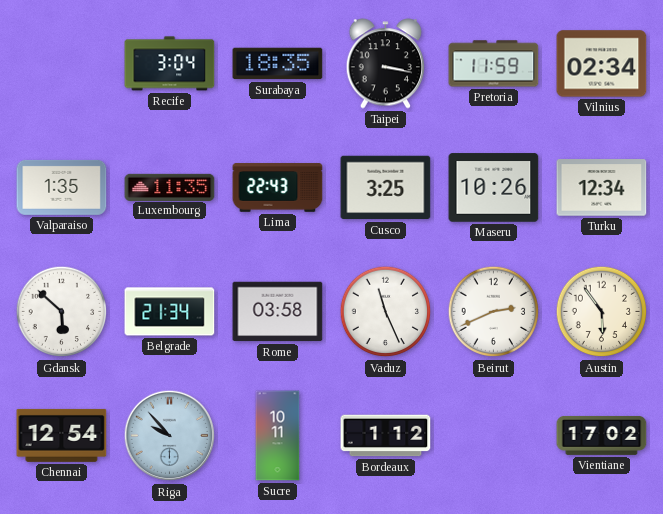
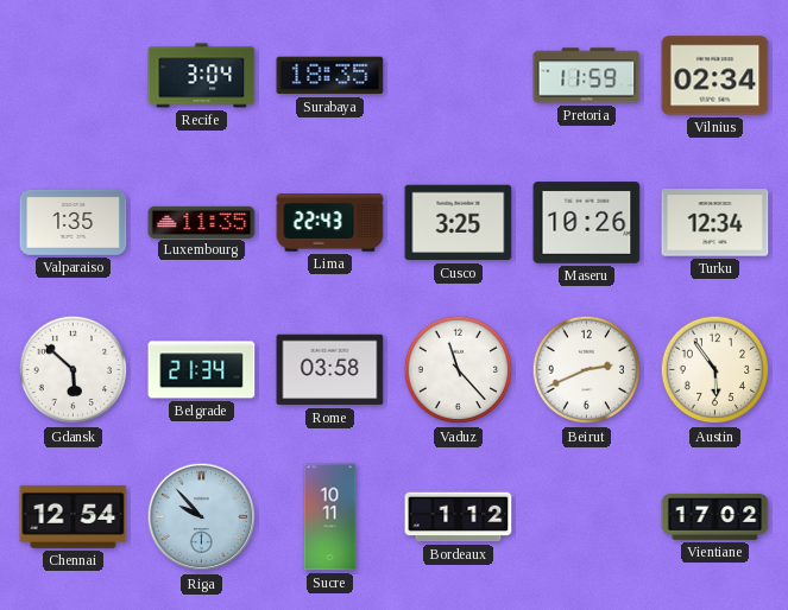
Taipei: 3:17 -> none
Vaduz: 11:26 -> 11:23
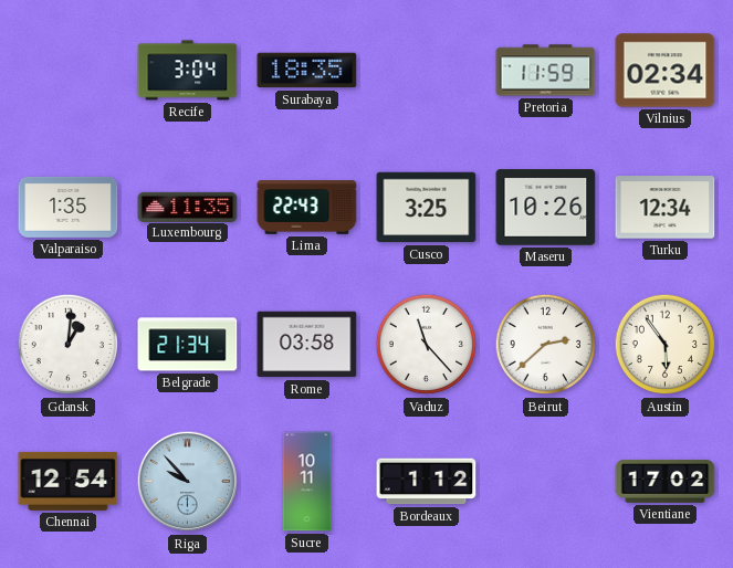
Gdansk: 5:52 -> 1:01
Beirut: 2:41 -> 2:38
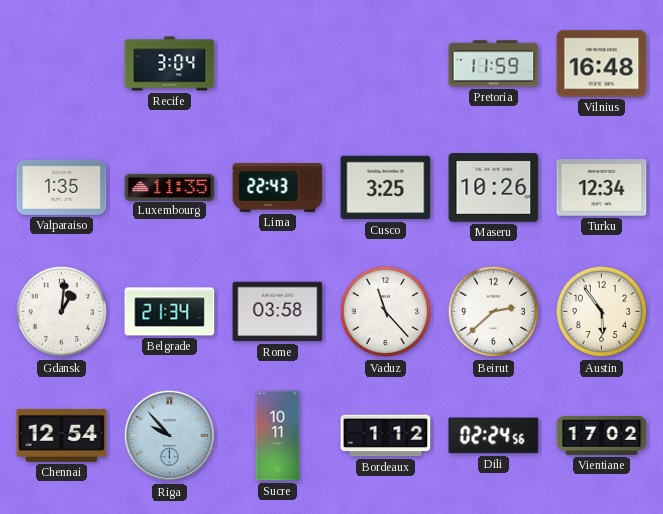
Surabaya: 18:35 -> none
Vilnius: 02:34 -> 16:48
Dili: none -> 02:24
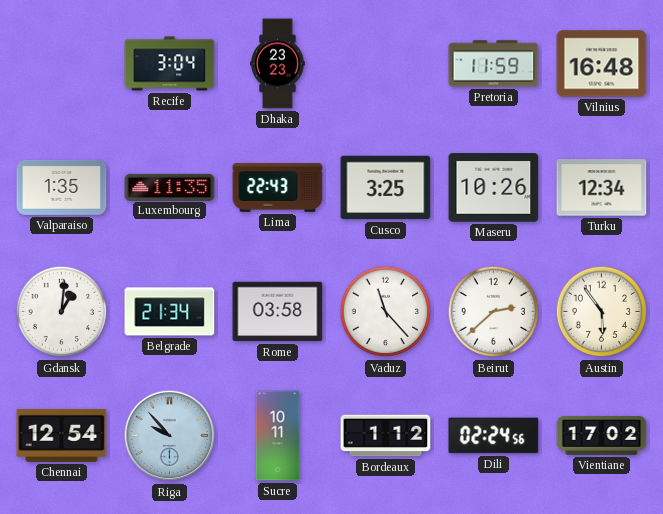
Dhaka: none -> 23:23
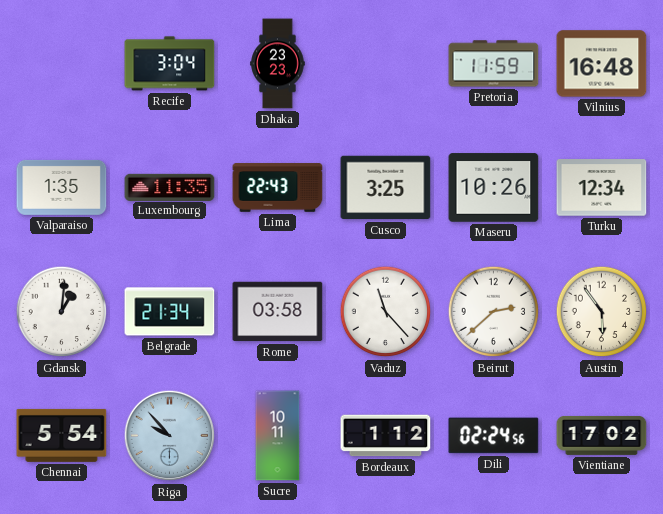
Chennai: 12:54 -> 5:54
